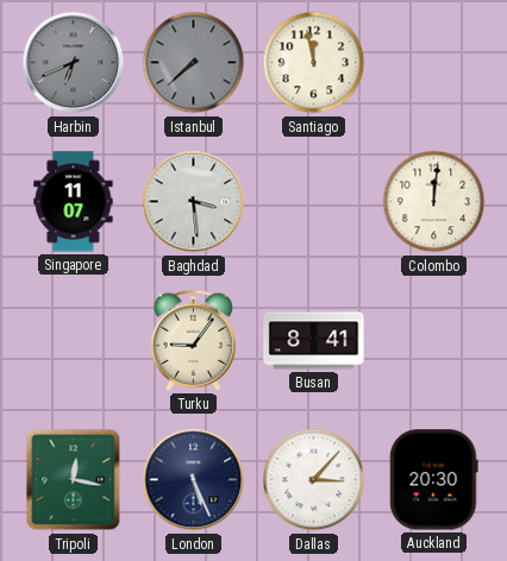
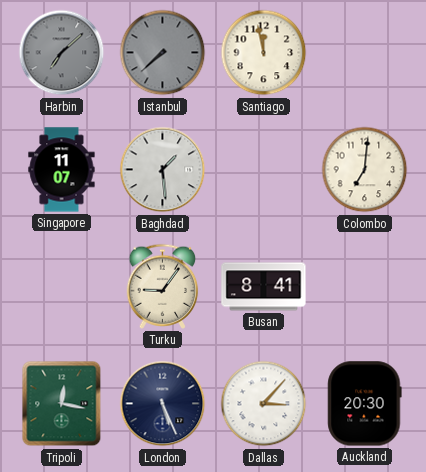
Harbin: 6:41 -> 7:08
Baghdad: 3:29 -> 1:29
Colombo: 12:01 -> 7:01
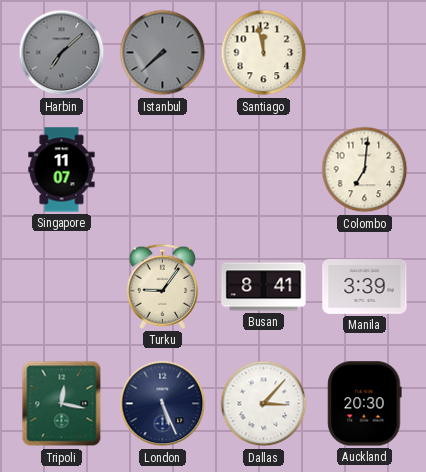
Baghdad: 1:29 -> none
Manila: none -> 3:39
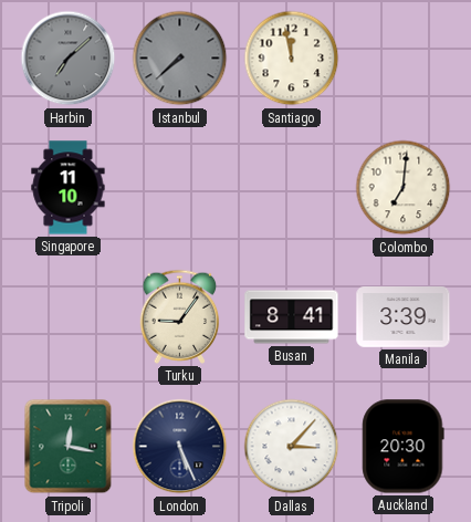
Singapore: 11:07 -> 11:10
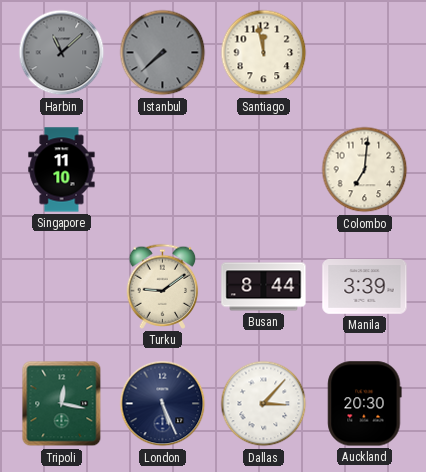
Harbin: 7:08 -> 11:08
Turku: 9:06 -> 9:09
Busan: 8:41 -> 8:44
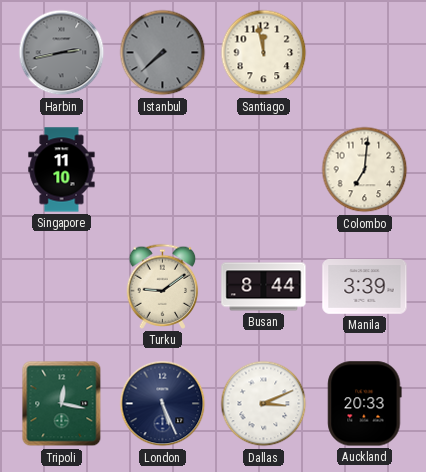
Harbin: 11:08 -> 2:43
Dallas: 3:07 -> 3:11
Auckland: 20:30 -> 20:33
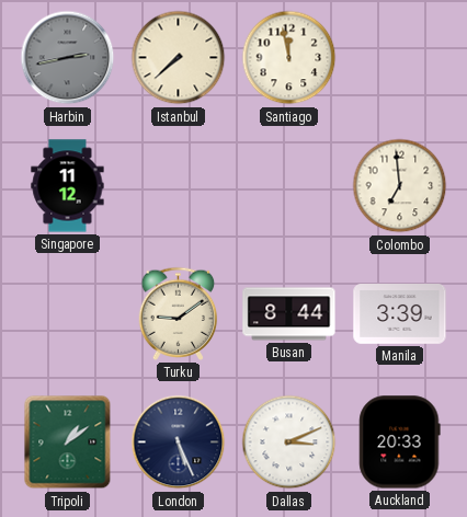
Istanbul dial: grey -> cream
Singapore: 11:10 -> 11:12
Colombo: 7:01 -> 6:59
Tripoli: 12:17 -> 1:09
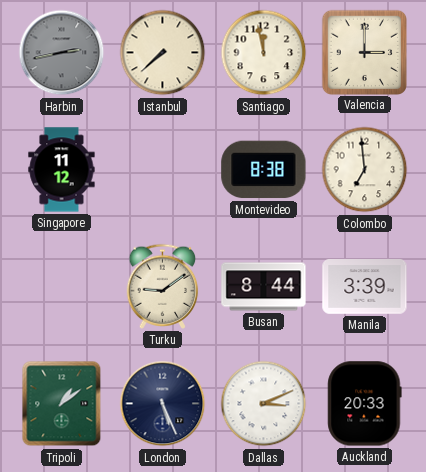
Valencia: none -> 3:00
Montevideo: none -> 8:38
